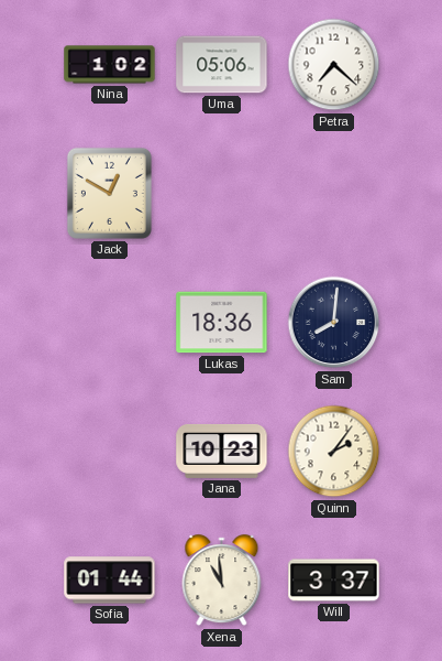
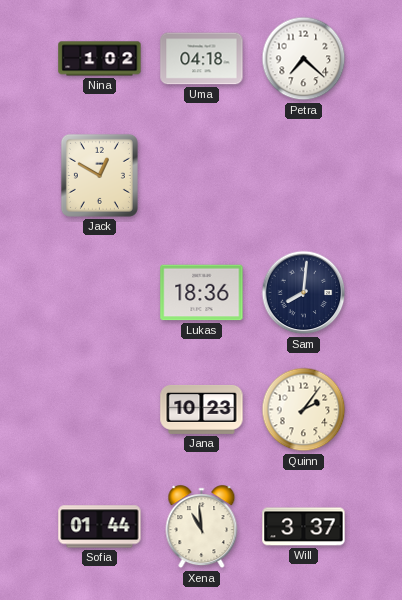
Uma: 05:06 -> 04:18
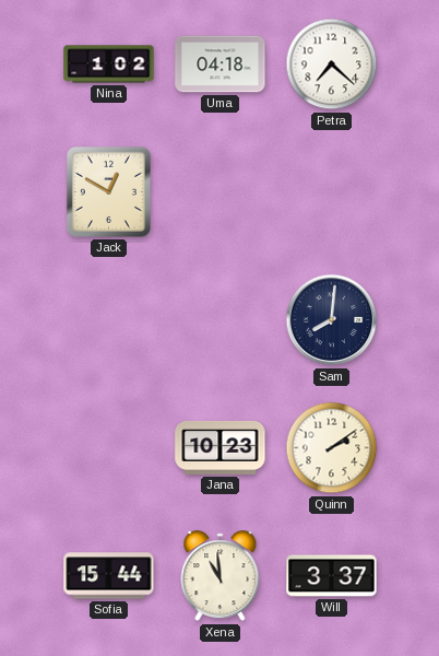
Lukas: 18:36 -> none
Quinn: 2:06 -> 2:09
Sofia: 01:44 -> 15:44
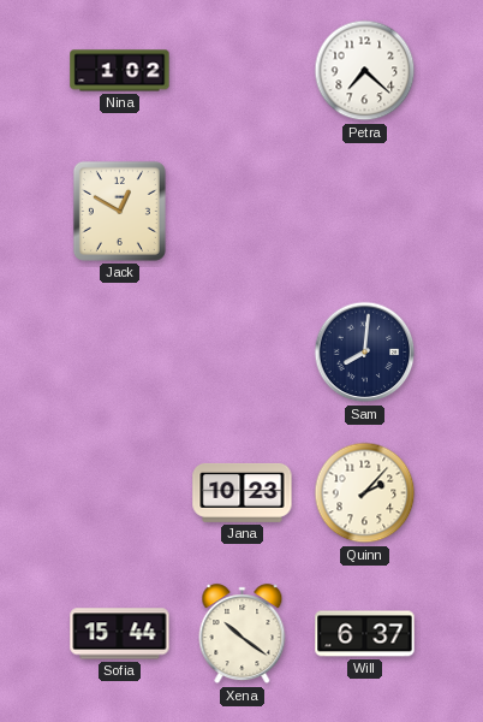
Uma: 04:18 -> none
Quinn: 2:09 -> 2:07
Xena: 10:59 -> 10:21
Will: 3:37 -> 6:37
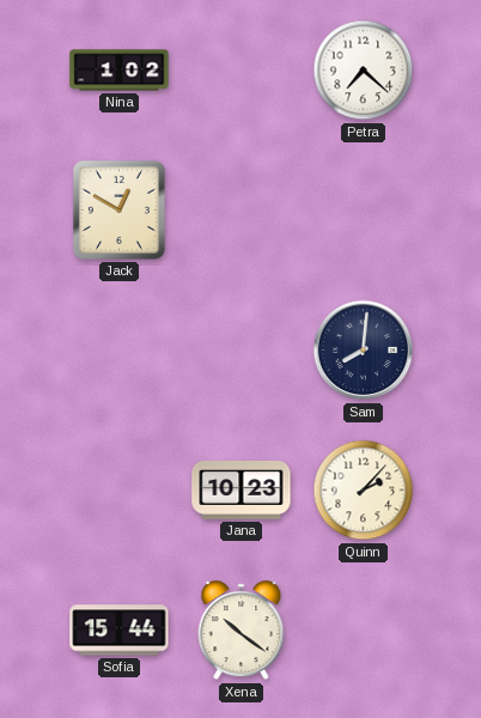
Will: 6:37 -> none
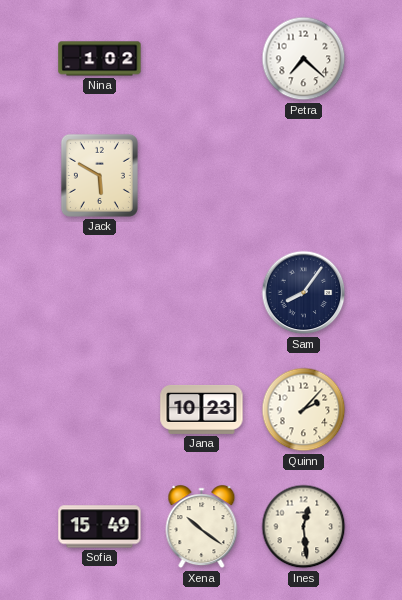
Jack: 12:50 -> 5:50
Sam: 8:01 -> 8:06
Sofia: 15:44 -> 15:49
Ines: none -> 12:29
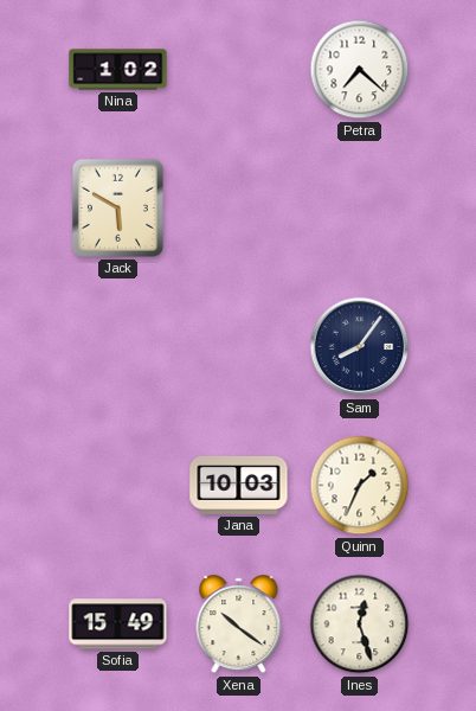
Jana: 10:23 -> 10:03
Quinn: 2:07 -> 1:34
Ines: 12:29 -> 12:27
